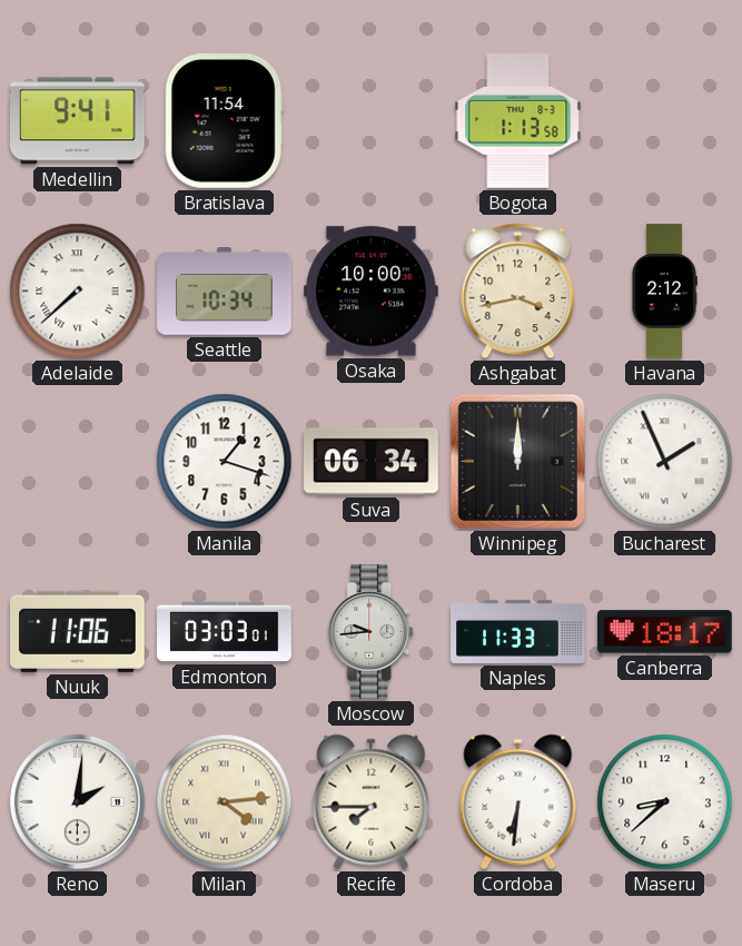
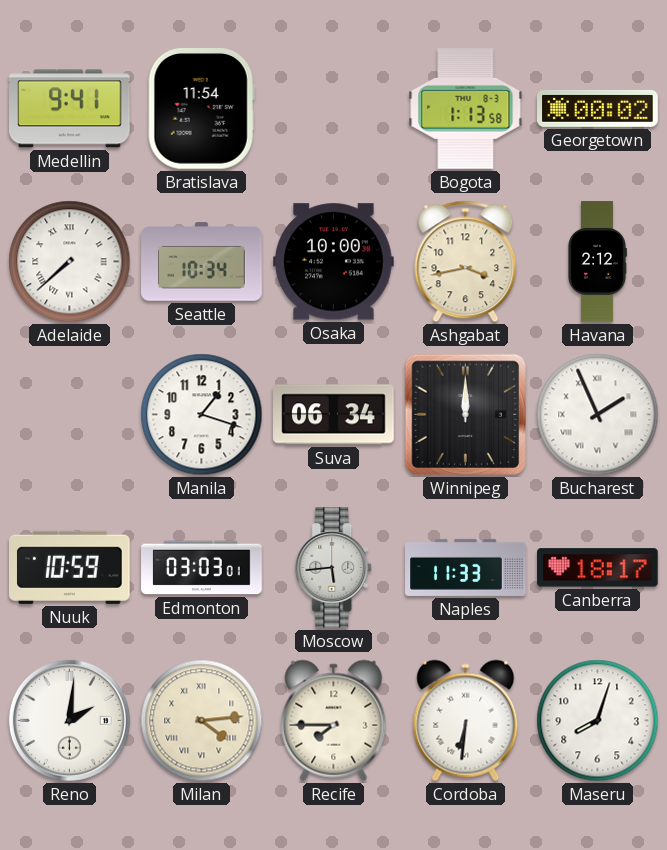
Georgetown: none -> 00:02
Nuuk: 11:06 -> 10:59
Moscow: 9:44 -> 5:44
Maseru: 8:38 -> 8:03
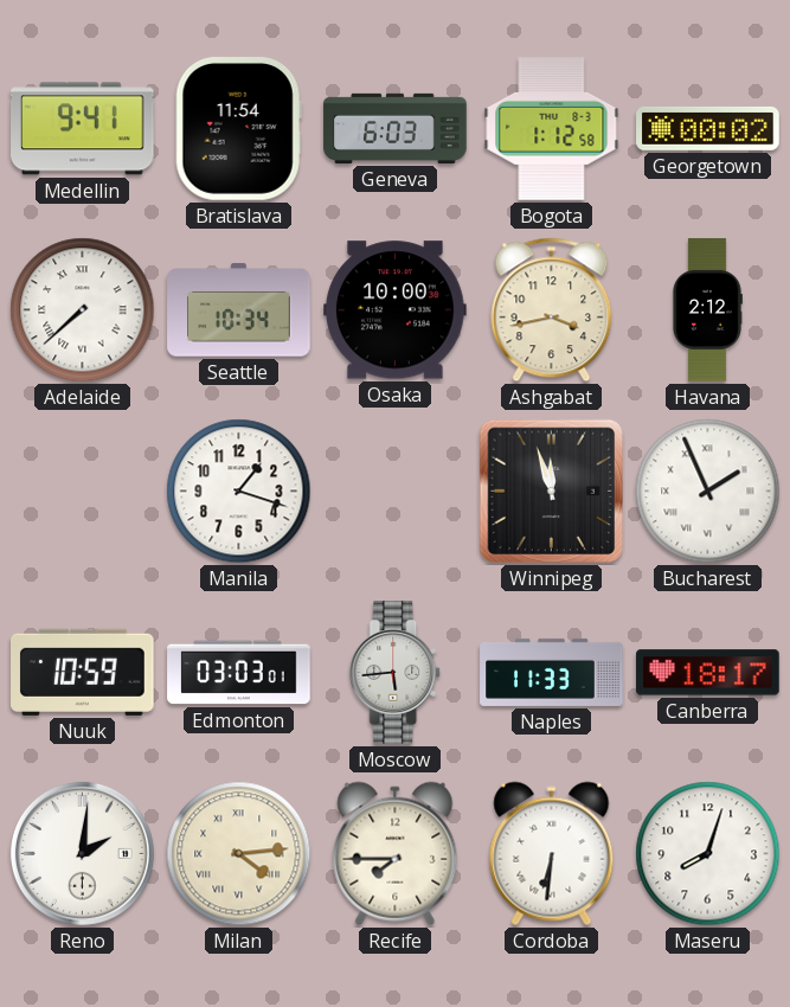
Geneva: none -> 6:03
Bogota: 1:13 -> 1:12
Suva: 06:34 -> none
Winnipeg: 12:00 -> 11:57
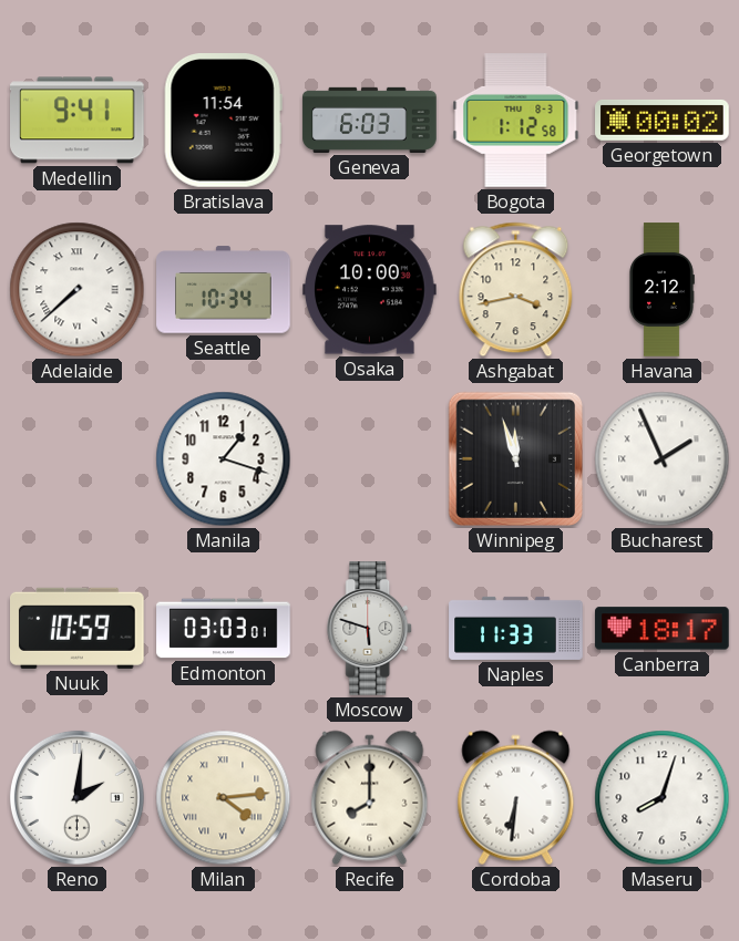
Moscow: 5:44 -> 5:48
Recife: 7:45 -> 8:00
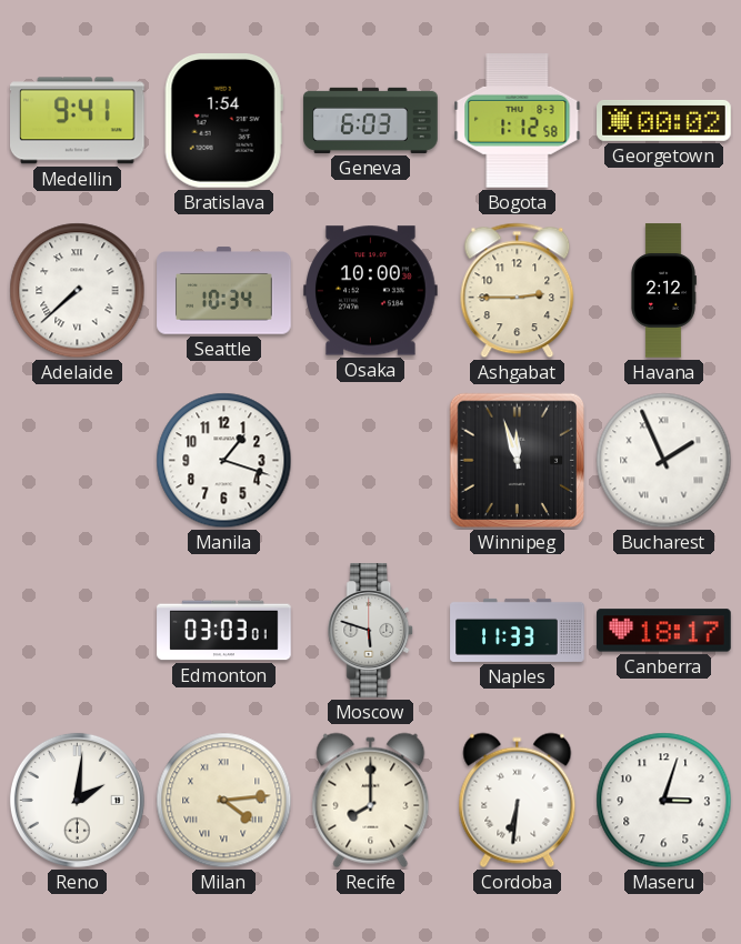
Bratislava: 11:54 -> 1:54
Ashgabat: 3:43 -> 2:45
Nuuk: 10:59 -> none
Maseru: 8:03 -> 3:03
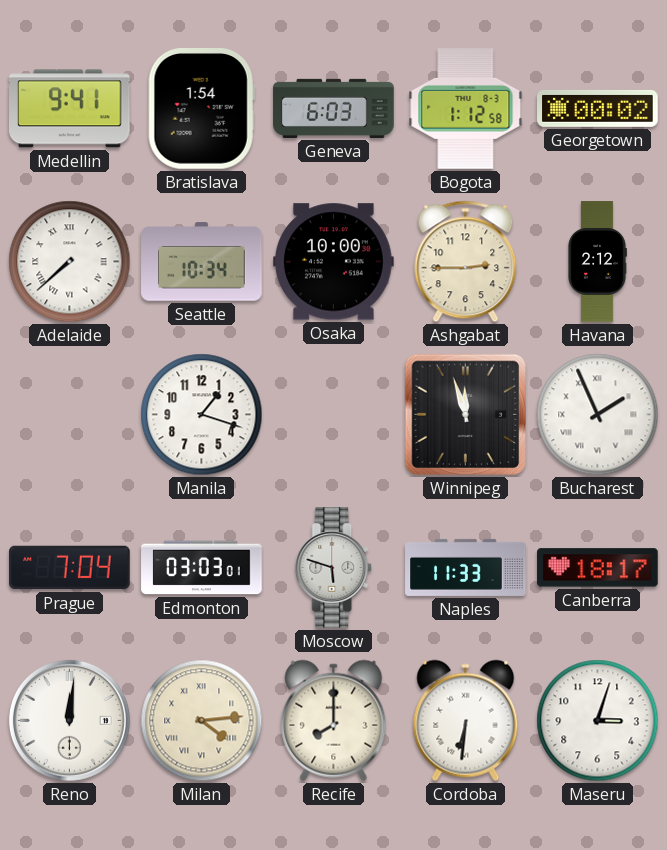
Prague: none -> 7:04
Reno: 2:01 -> 12:01
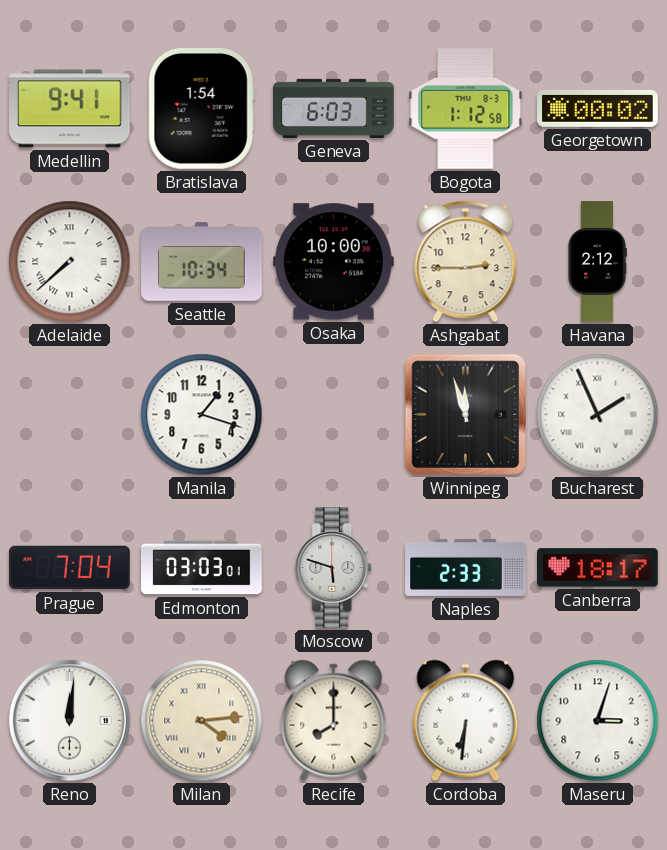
Naples: 11:33 -> 2:33
